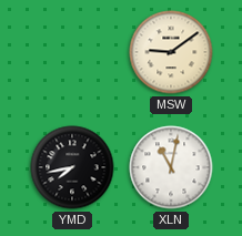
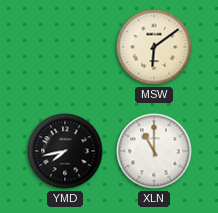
MSW: 9:09 -> 6:09
XLN: 11:02 -> 11:00
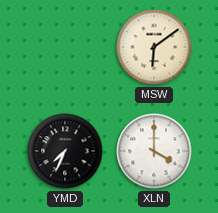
YMD: 7:43 -> 7:34
XLN: 11:00 -> 4:00
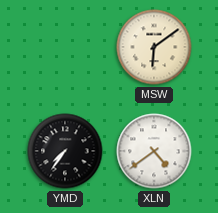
YMD: 7:34 -> 7:36
XLN: 4:00 -> 4:39
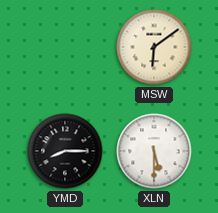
YMD: 7:36 -> 8:15
XLN: 4:39 -> 5:30
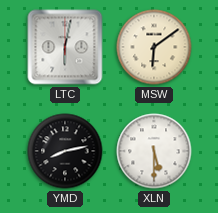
LTC: none -> 6:02
YMD: 8:15 -> 8:13
